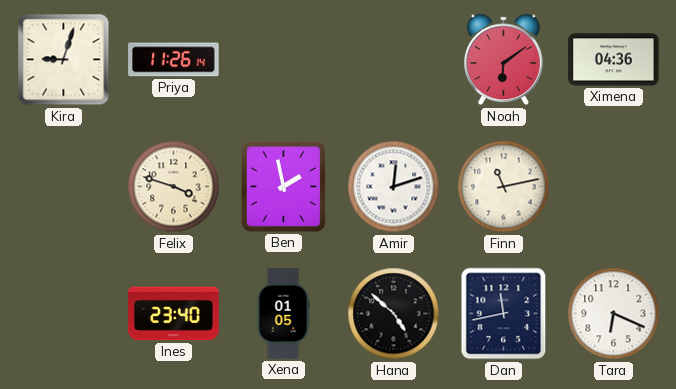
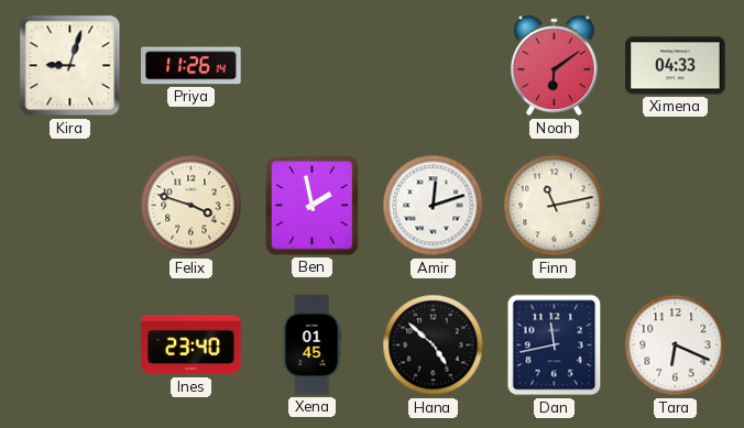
Ximena: 04:36 -> 04:33
Xena: 01:05 -> 01:45
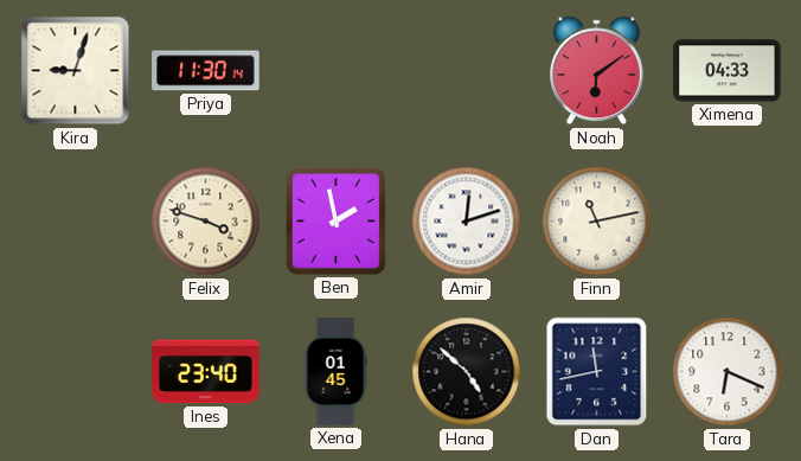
Priya: 11:26 -> 11:30
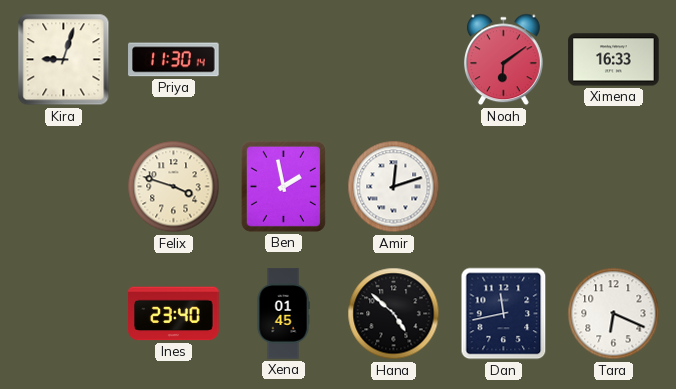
Ximena: 04:33 -> 16:33
Finn: 11:13 -> none
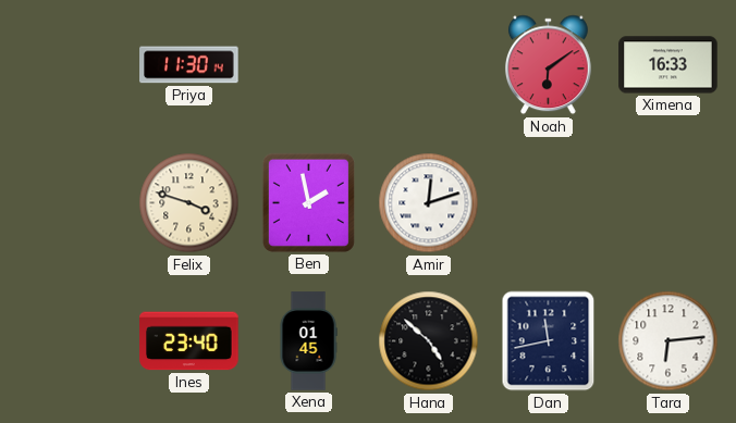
Kira: 9:03 -> none
Tara: 6:19 -> 6:14
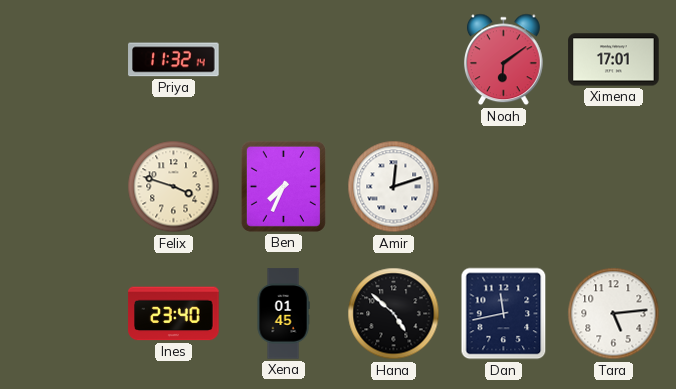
Priya: 11:30 -> 11:32
Ximena: 16:33 -> 17:01
Ben: 1:58 -> 7:34
Tara: 6:14 -> 5:14
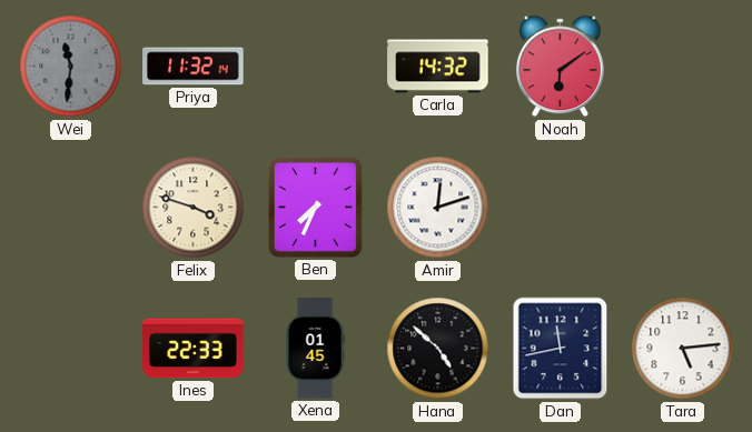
Wei: none -> 11:31
Carla: none -> 14:32
Ximena: 17:01 -> none
Ines: 23:40 -> 22:33
